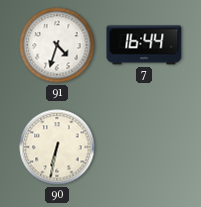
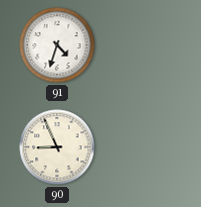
7: 16:44 -> none
90: 6:32 -> 8:56
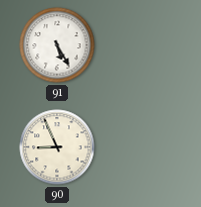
91: 4:33 -> 5:25
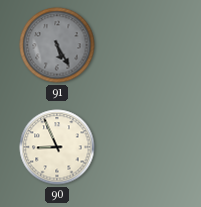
91 dial: white -> grey
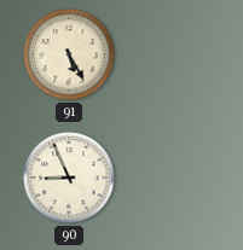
91 dial: grey -> cream
